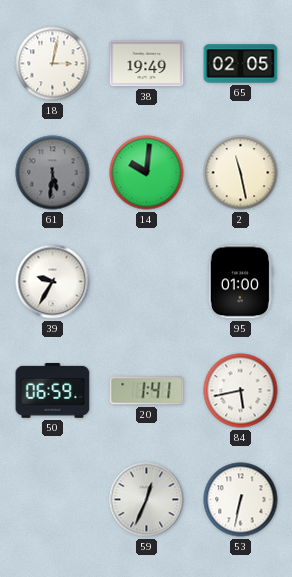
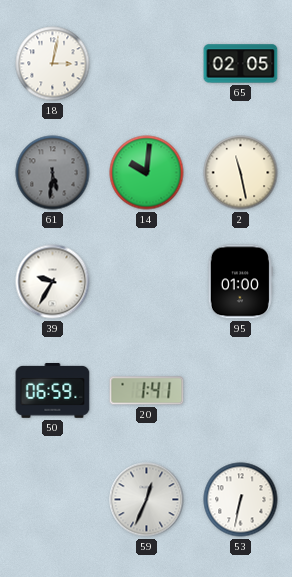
38: 19:49 -> none
84: 5:43 -> none
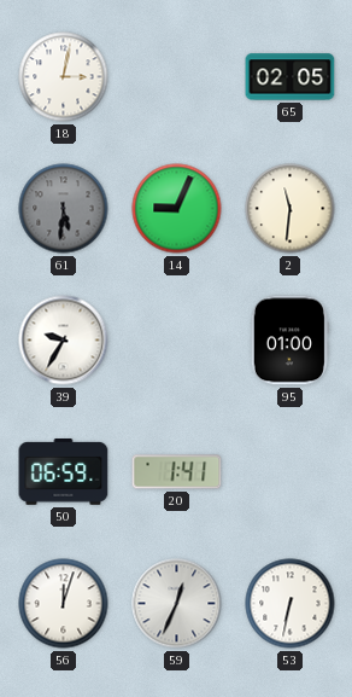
14: 10:01 -> 9:04
2: 11:28 -> 11:31
56: none -> 12:03
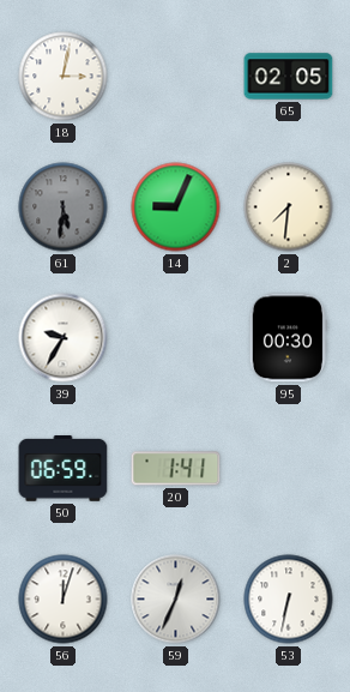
2: 11:31 -> 7:31
95: 01:00 -> 00:30
